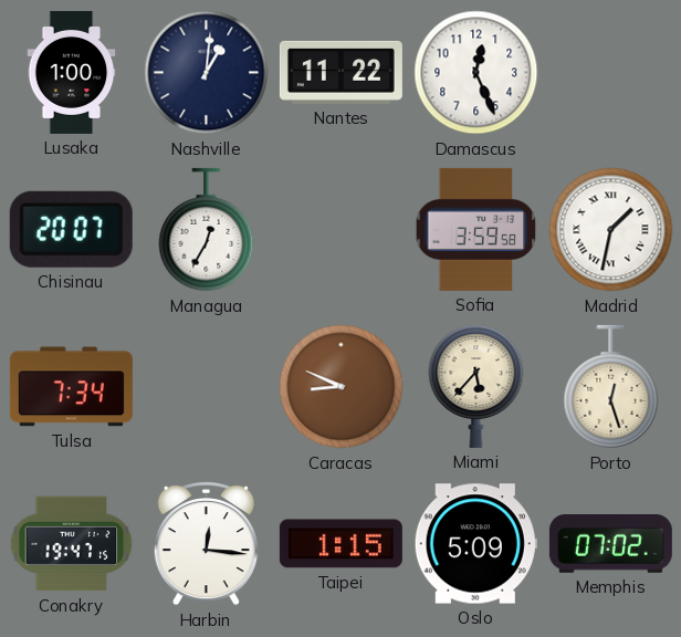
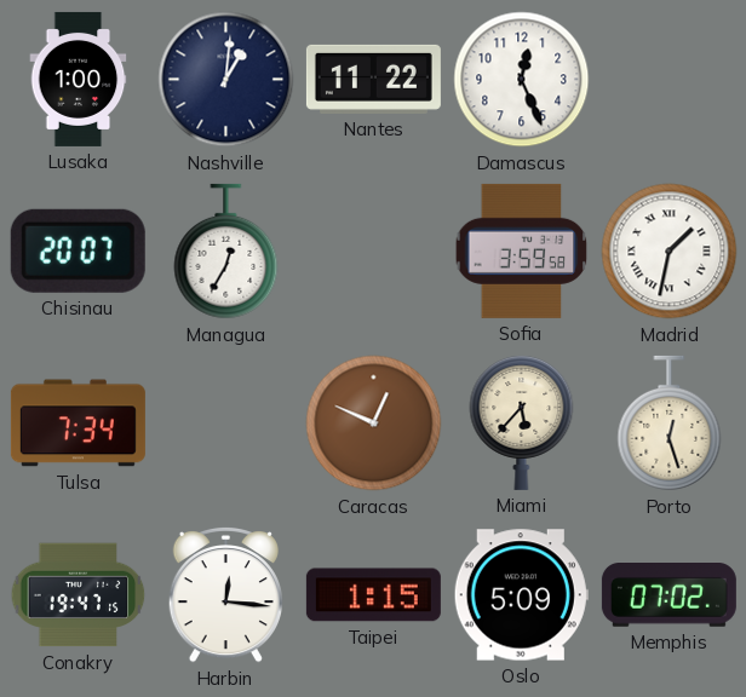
Caracas: 8:49 -> 12:49
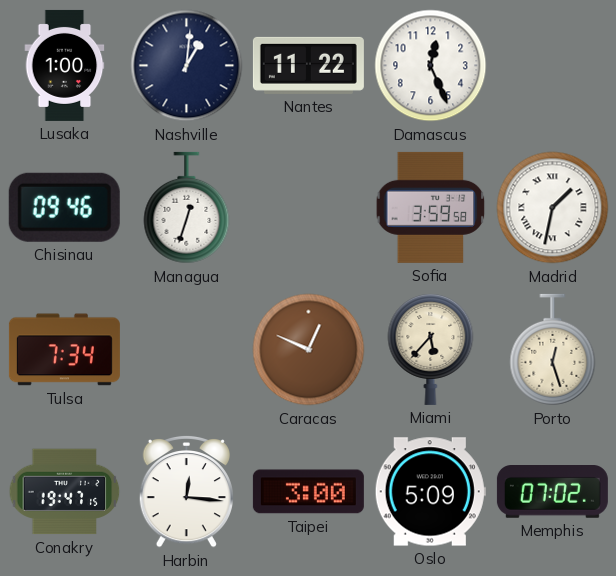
Chisinau: 20:07 -> 09:46
Managua: 12:35 -> 12:33
Taipei: 1:15 -> 3:00
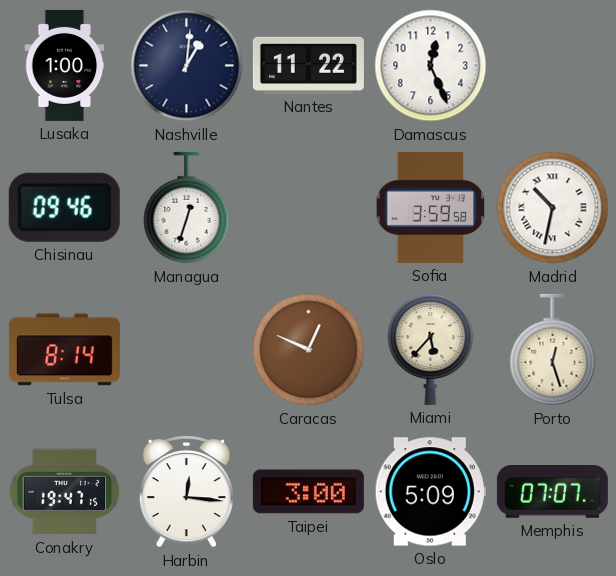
Madrid: 1:32 -> 10:32
Tulsa: 7:34 -> 8:14
Memphis: 07:02 -> 07:07
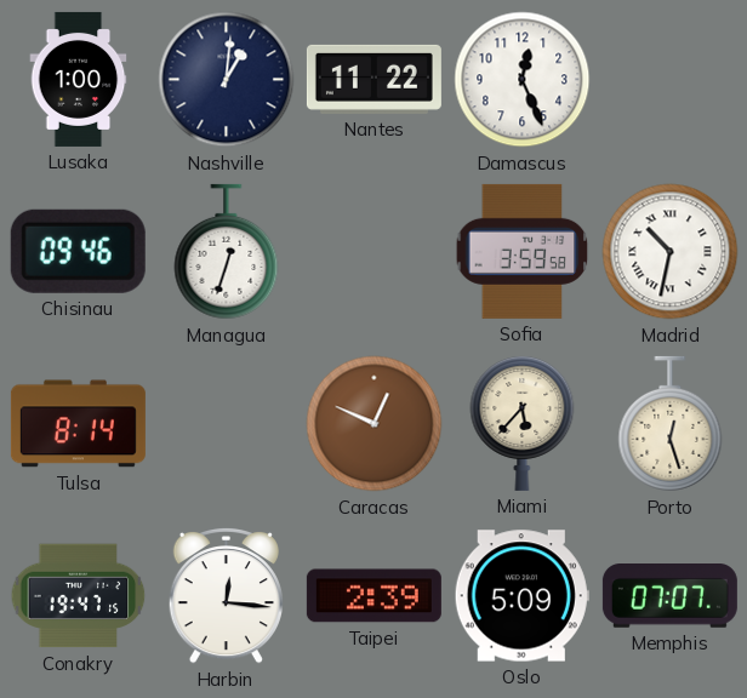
Taipei: 3:00 -> 2:39
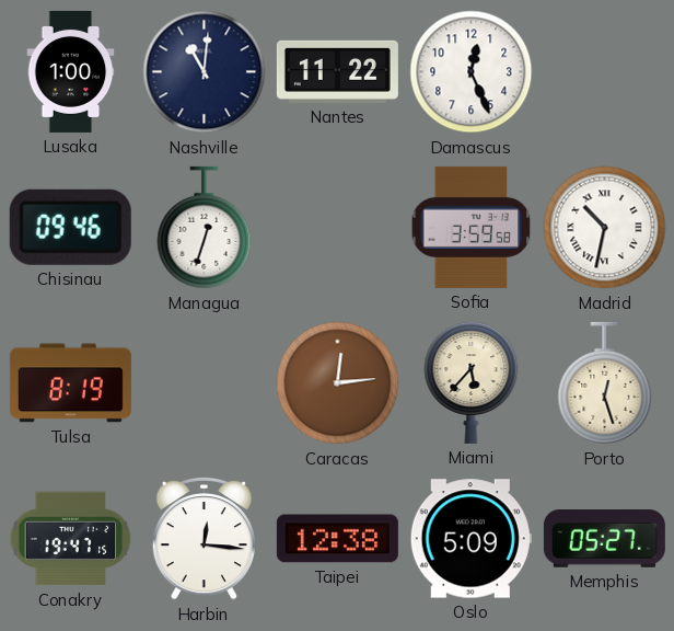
Nashville: 1:01 -> 11:01
Tulsa: 8:14 -> 8:19
Caracas: 12:49 -> 12:14
Taipei: 2:39 -> 12:38
Memphis: 07:07 -> 05:27
